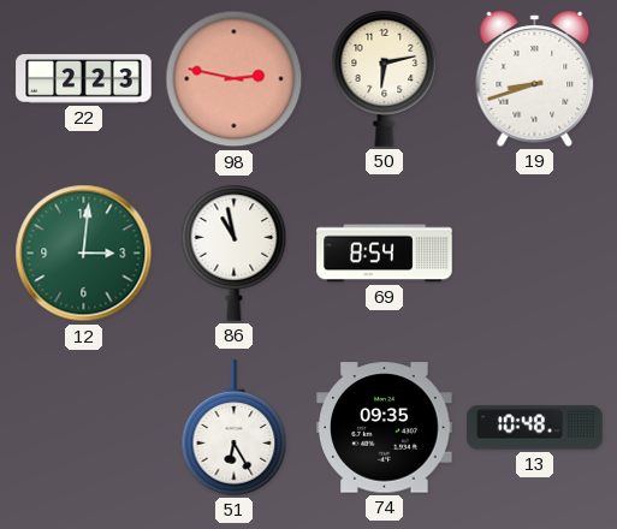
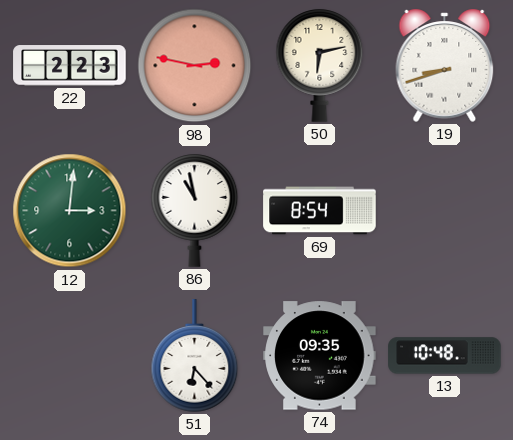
51: 6:25 -> 6:23
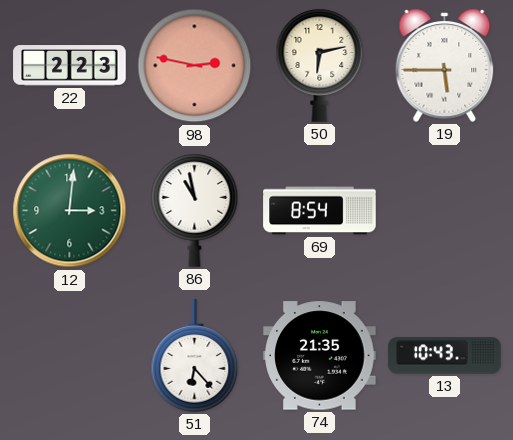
19: 8:42 -> 5:45
74: 09:35 -> 21:35
13: 10:48 -> 10:43
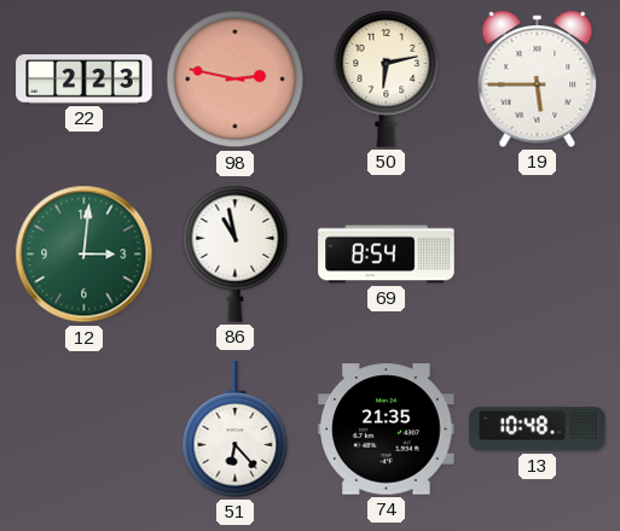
13: 10:43 -> 10:48
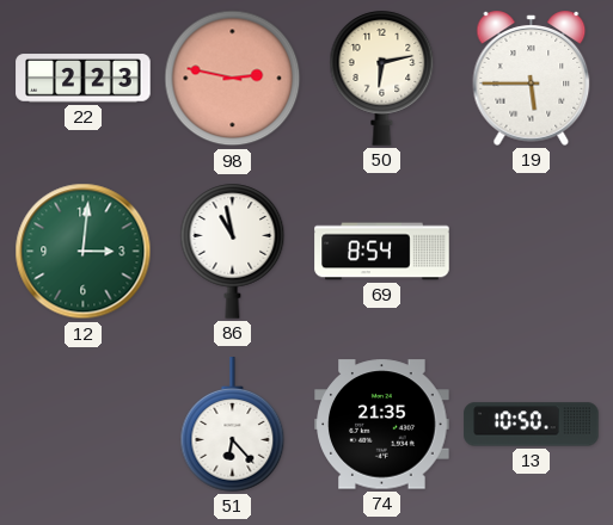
13: 10:48 -> 10:50
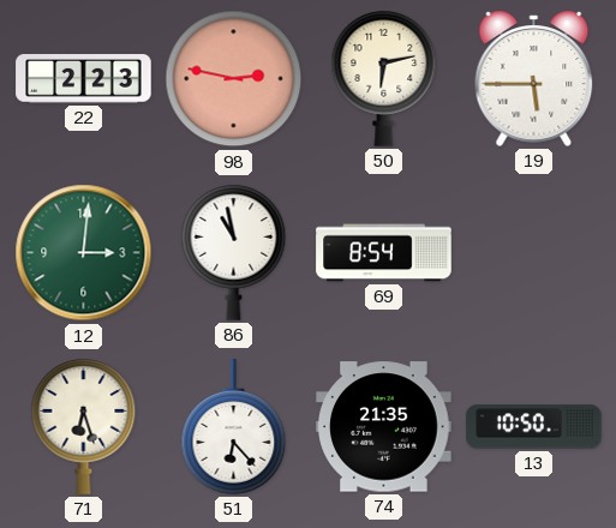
71: none -> 6:27
